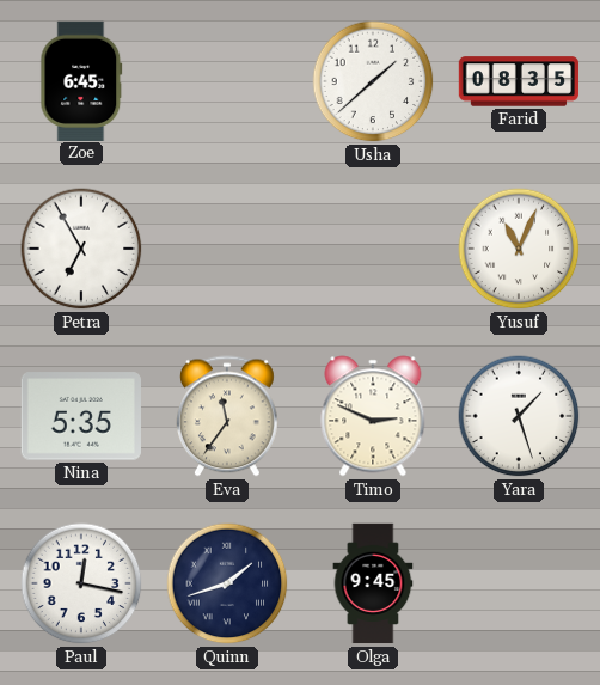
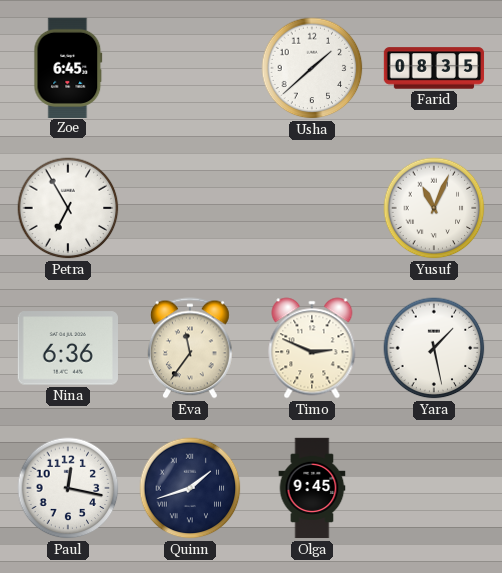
Nina: 5:35 -> 6:36
Yara: 1:27 -> 1:28
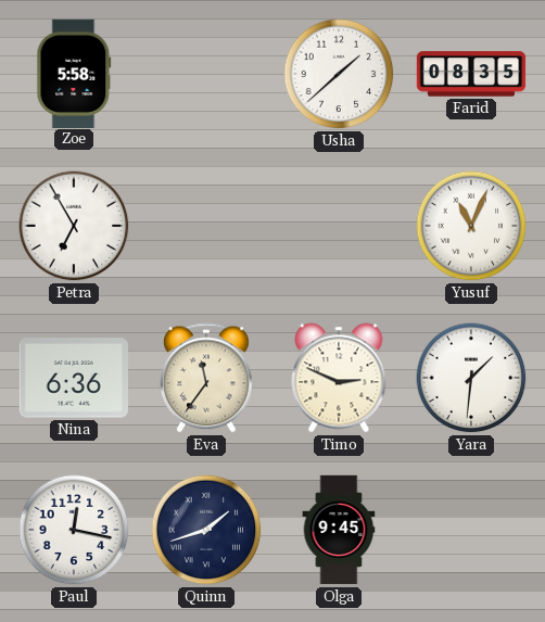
Zoe: 6:45 -> 5:58
Yara: 1:28 -> 1:31
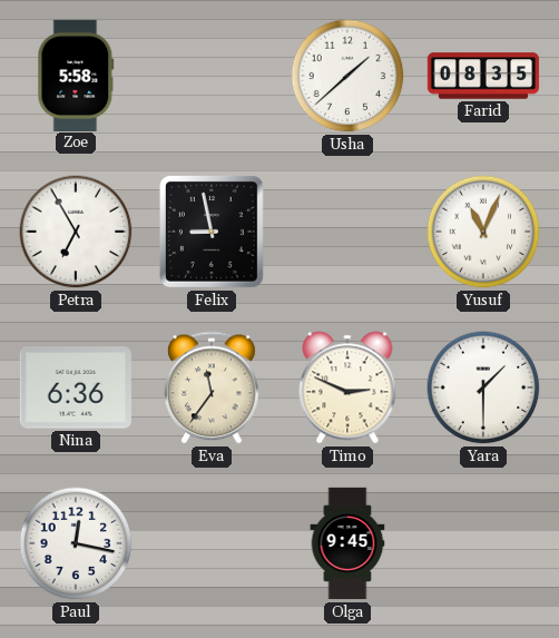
Felix: none -> 8:58
Yara: 1:31 -> 1:30
Quinn: 1:42 -> none
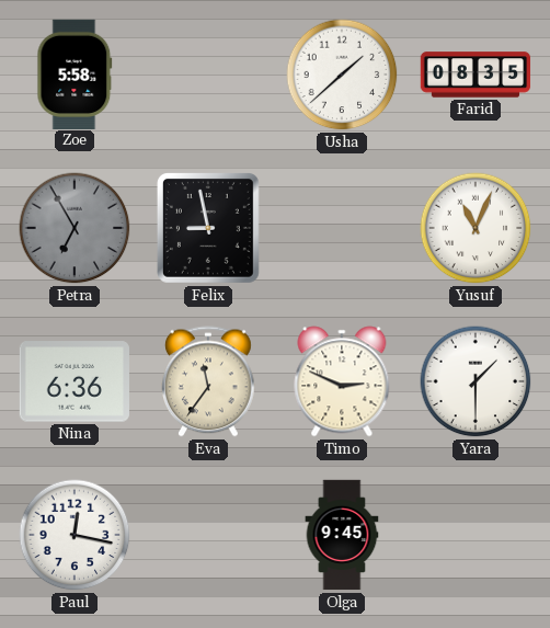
Petra dial: white -> grey
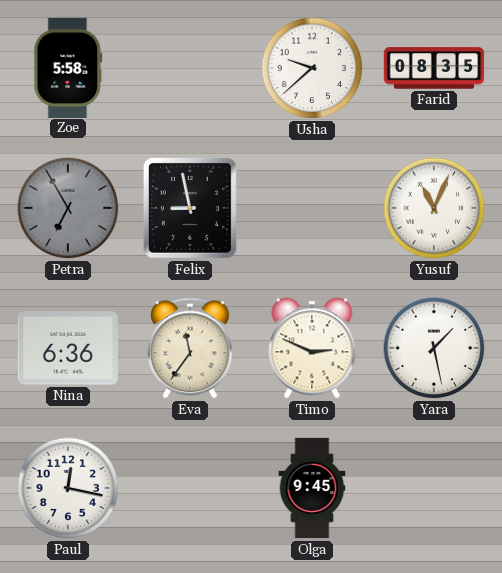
Usha: 1:38 -> 9:38
Yara: 1:30 -> 1:28
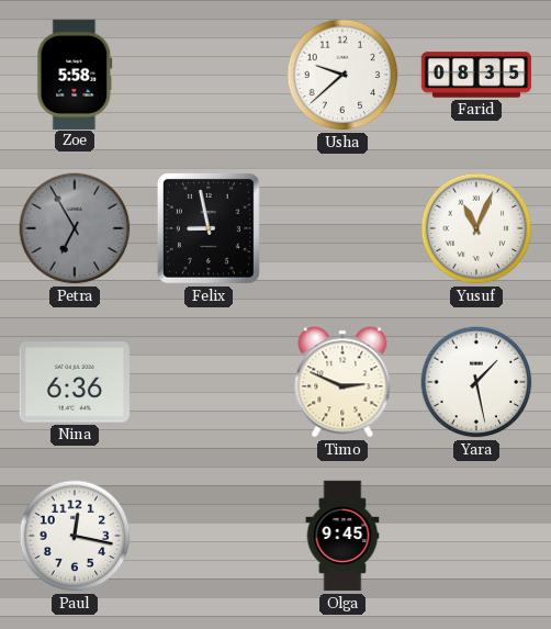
Eva: 11:36 -> none
